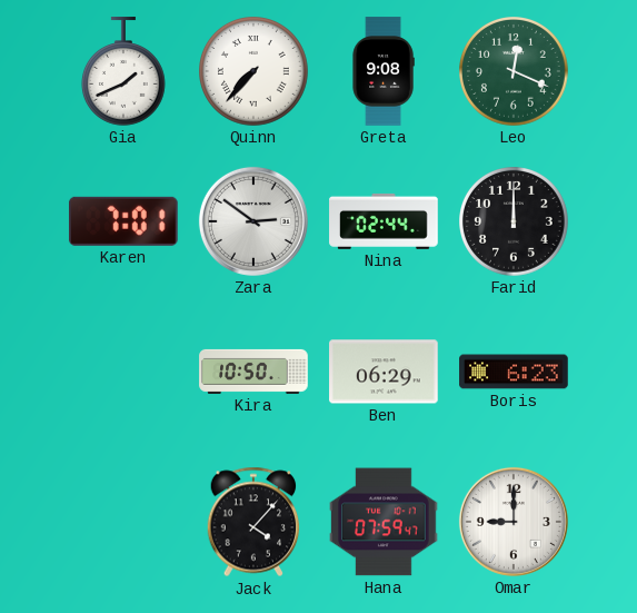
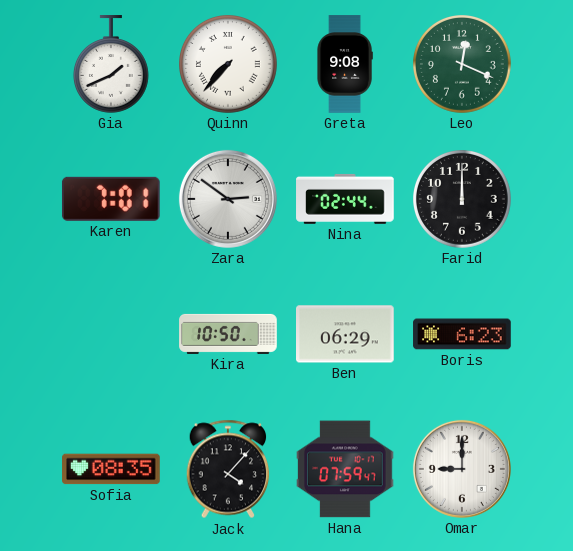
Sofia: none -> 08:35
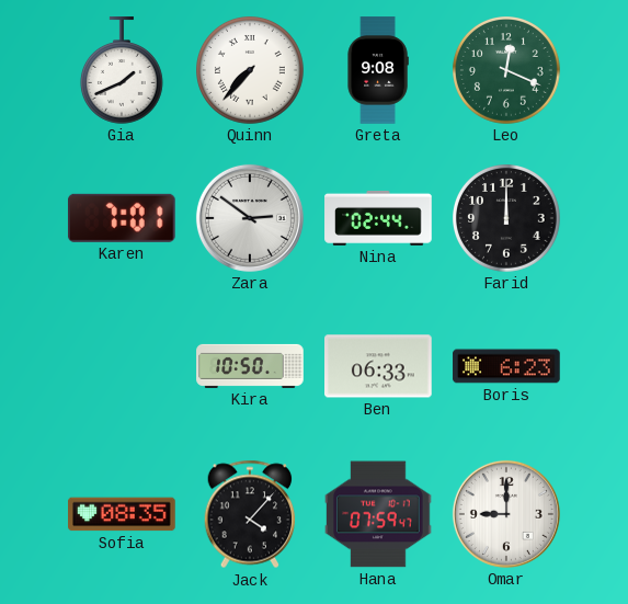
Ben: 06:29 -> 06:33
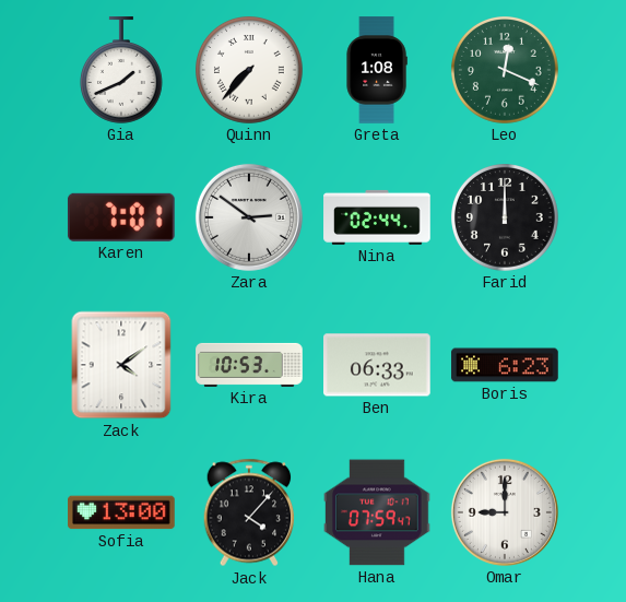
Greta: 9:08 -> 1:08
Zack: none -> 4:09
Kira: 10:50 -> 10:53
Sofia: 08:35 -> 13:00
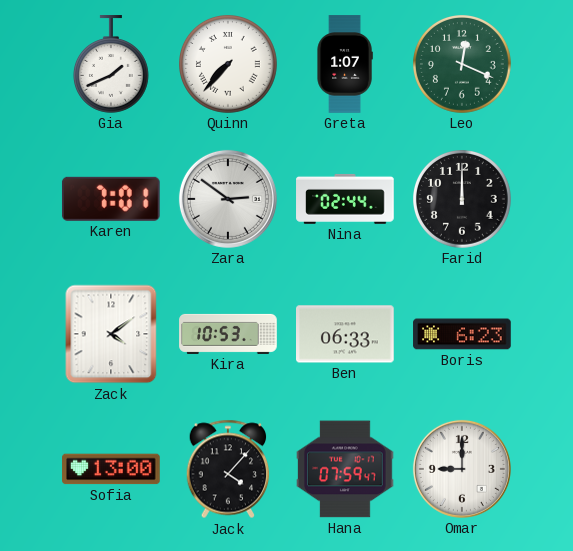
Greta: 1:08 -> 1:07
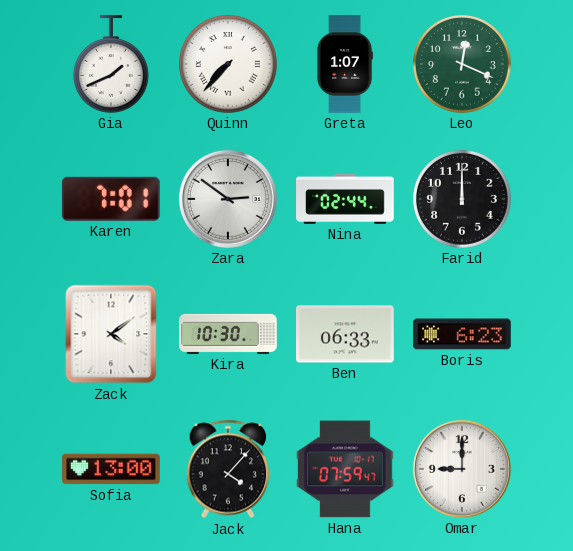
Kira: 10:53 -> 10:30
